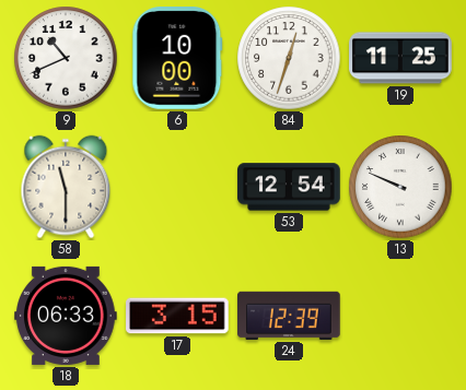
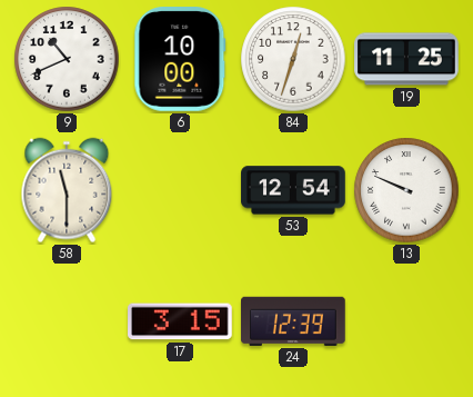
18: 06:33 -> none
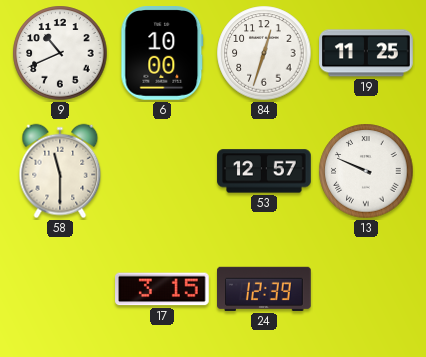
53: 12:54 -> 12:57
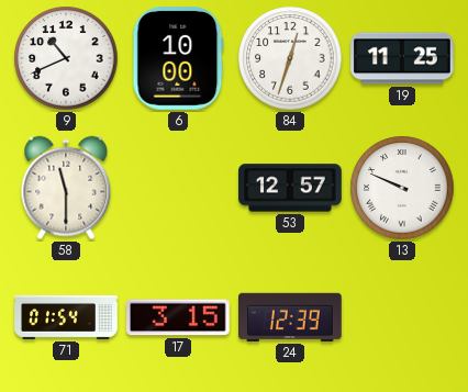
71: none -> 01:54
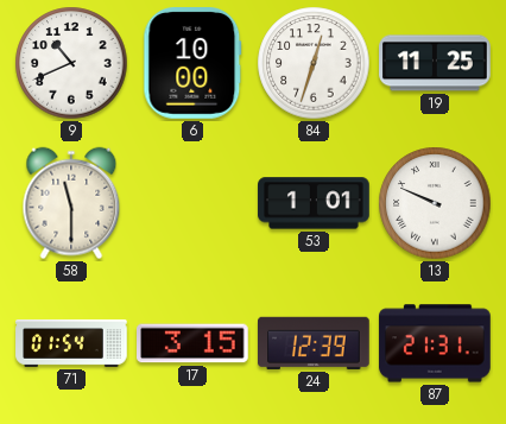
53: 12:57 -> 1:01
87: none -> 21:31
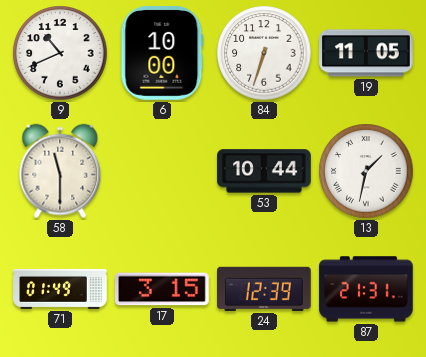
84: 12:33 -> 6:33
19: 11:25 -> 11:05
53: 1:01 -> 10:44
13: 9:49 -> 1:32
71: 01:54 -> 01:49
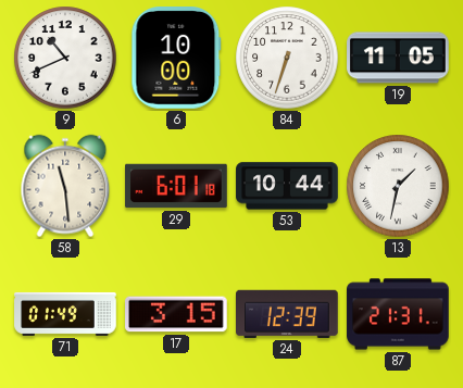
58: 11:30 -> 11:29
29: none -> 6:01
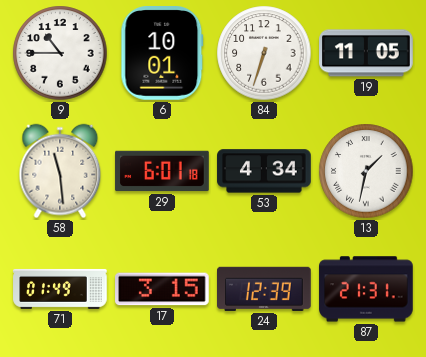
9: 10:41 -> 10:45
6: 10:00 -> 10:01
53: 10:44 -> 4:34
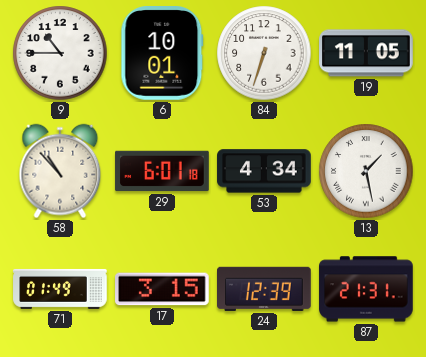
58: 11:29 -> 10:53
13: 1:32 -> 1:28
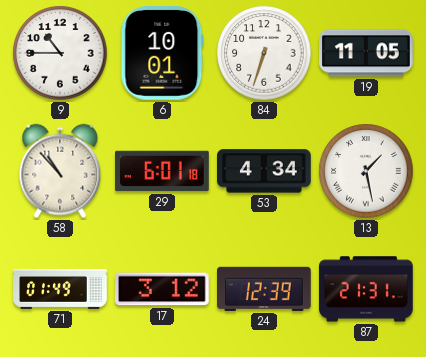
17: 3:15 -> 3:12
